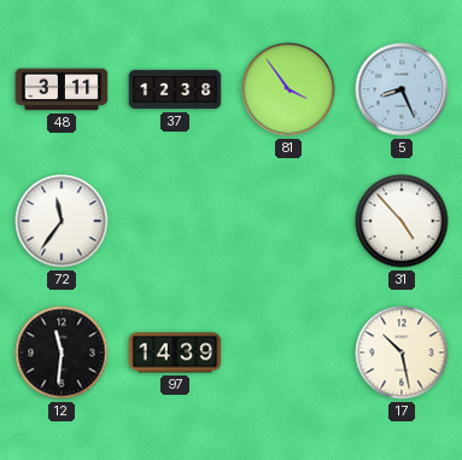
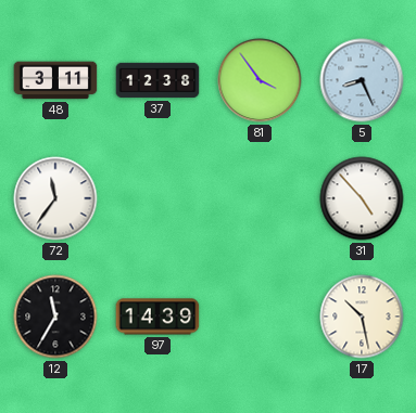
12: 11:31 -> 11:35
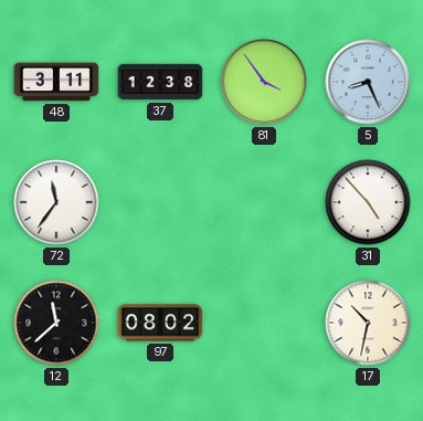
12: 11:35 -> 11:38
97: 14:39 -> 08:02
17: 10:28 -> 10:32
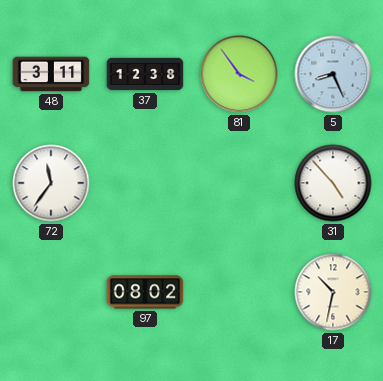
12: 11:38 -> none
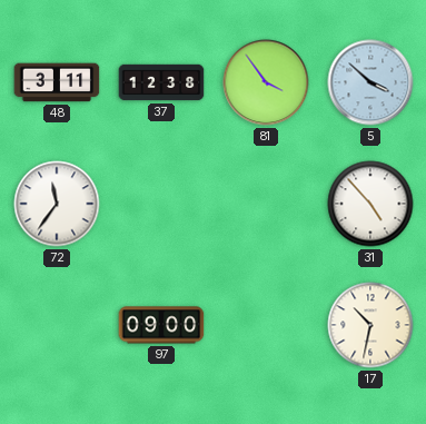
5: 8:26 -> 3:52
97: 08:02 -> 09:00
